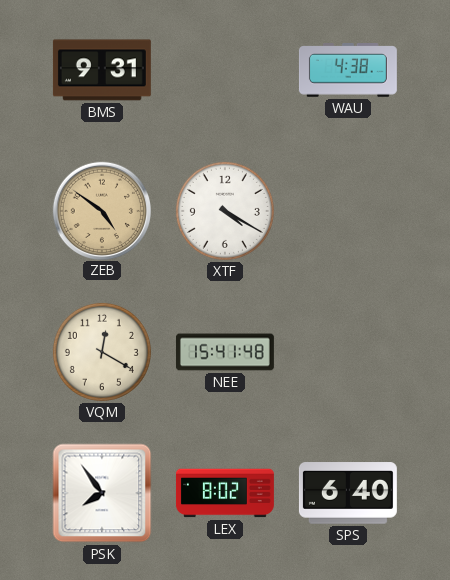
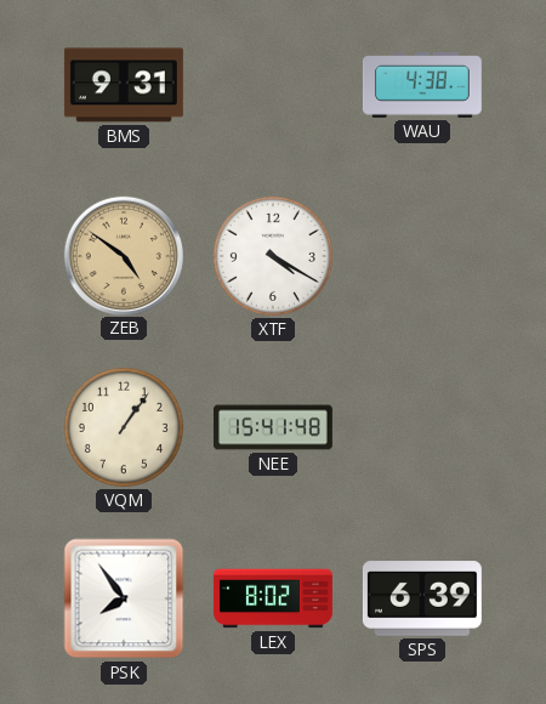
VQM: 12:20 -> 1:06
SPS: 6:40 -> 6:39
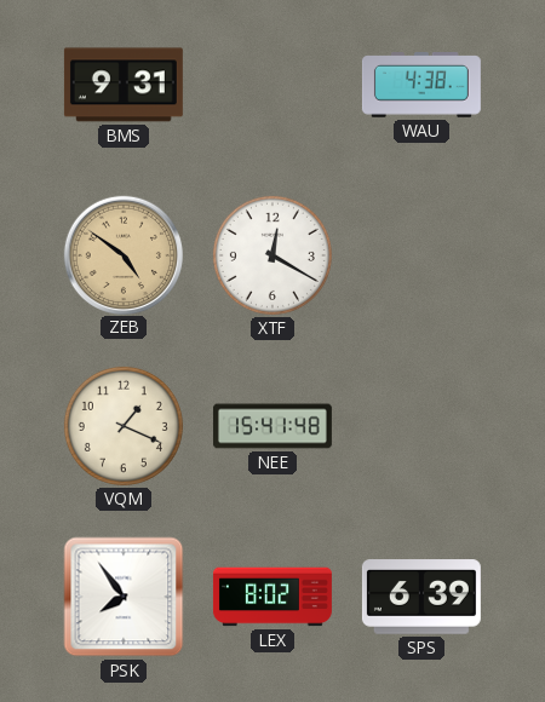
XTF: 4:20 -> 12:20
VQM: 1:06 -> 1:19
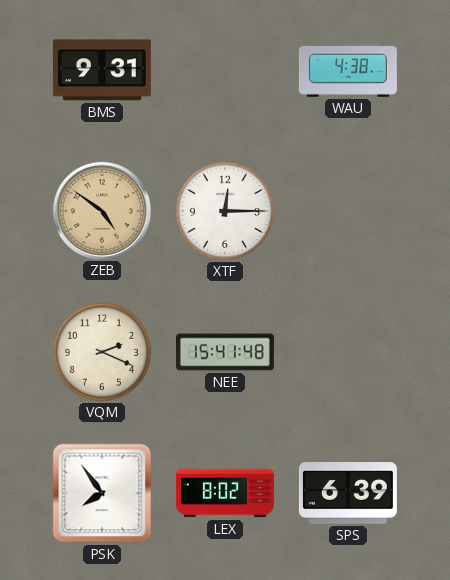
XTF: 12:20 -> 12:15
VQM: 1:19 -> 2:19
